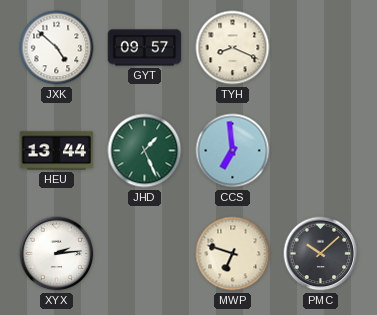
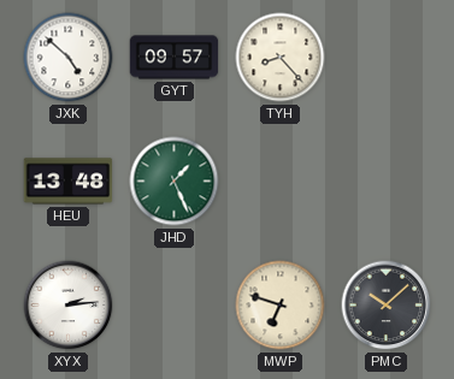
TYH: 8:19 -> 8:23
HEU: 13:44 -> 13:48
CCS: 6:59 -> none
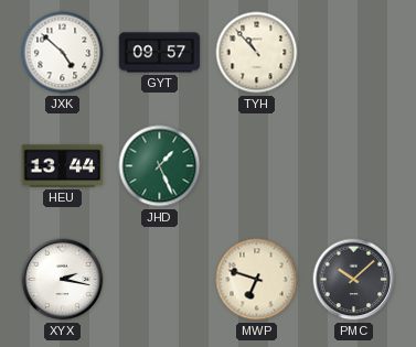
TYH: 8:23 -> 10:53
HEU: 13:48 -> 13:44
XYX: 2:14 -> 2:17
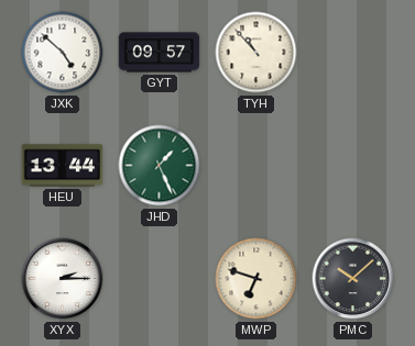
XYX: 2:17 -> 2:15
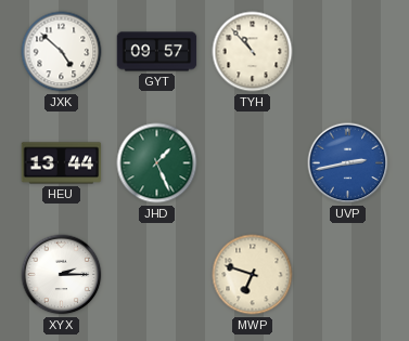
UVP: none -> 2:43
PMC: 10:08 -> none
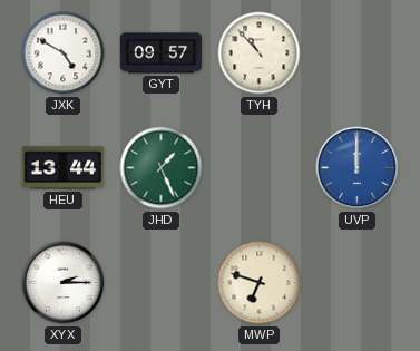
JXK: 4:52 -> 4:50
UVP: 2:43 -> 12:00
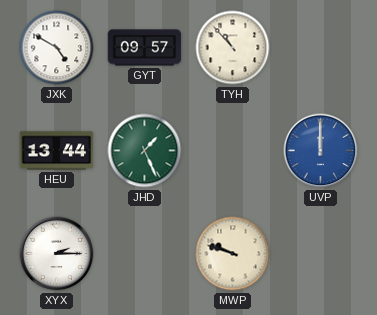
MWP: 6:48 -> 9:48
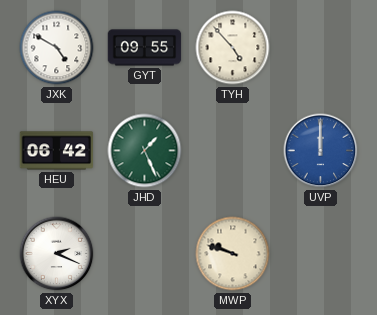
GYT: 09:57 -> 09:55
TYH: 10:53 -> 4:53
HEU: 13:44 -> 06:42
XYX: 2:15 -> 2:19
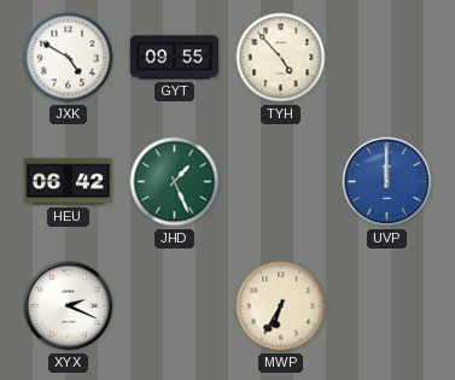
MWP: 9:48 -> 6:35
